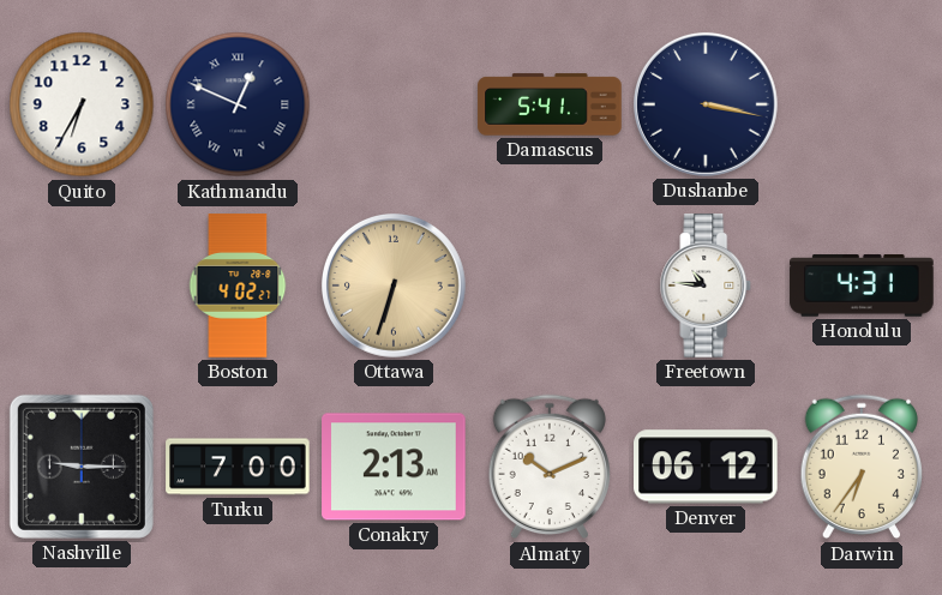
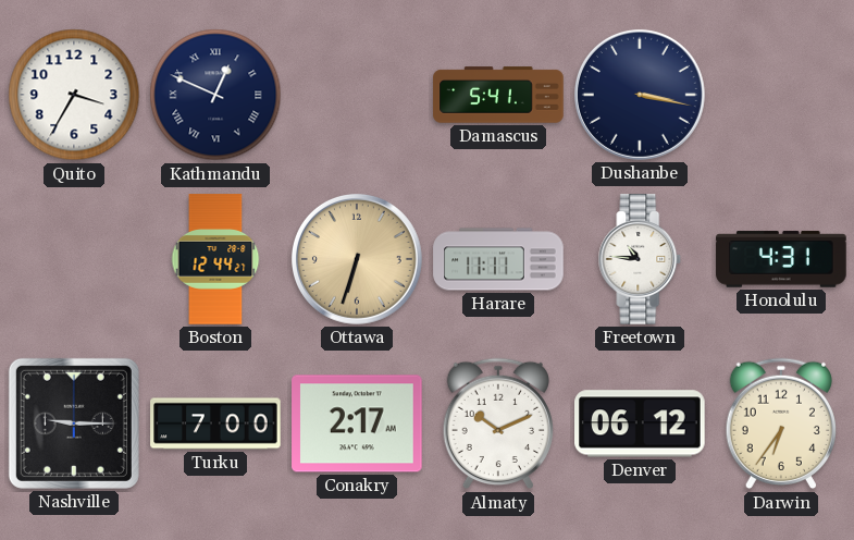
Quito: 6:35 -> 3:35
Boston: 4:02 -> 12:44
Harare: none -> 11:11
Conakry: 2:13 -> 2:17
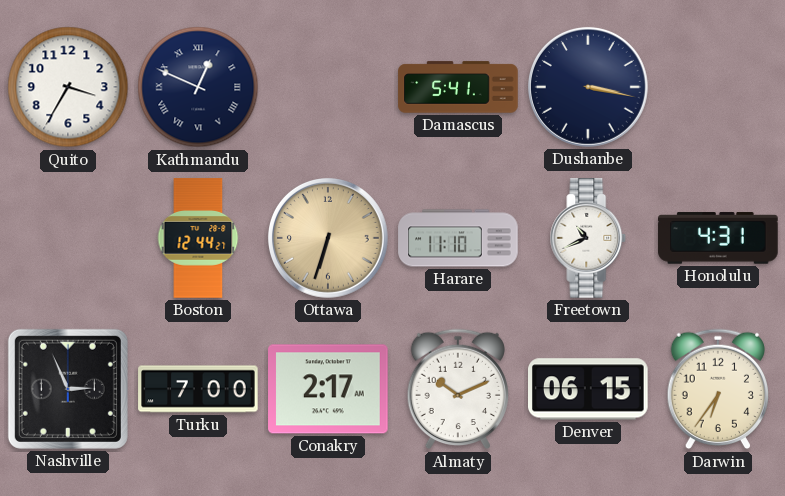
Harare: 11:11 -> 11:10
Freetown: 10:46 -> 10:41
Nashville: 9:15 -> 2:56
Denver: 06:12 -> 06:15
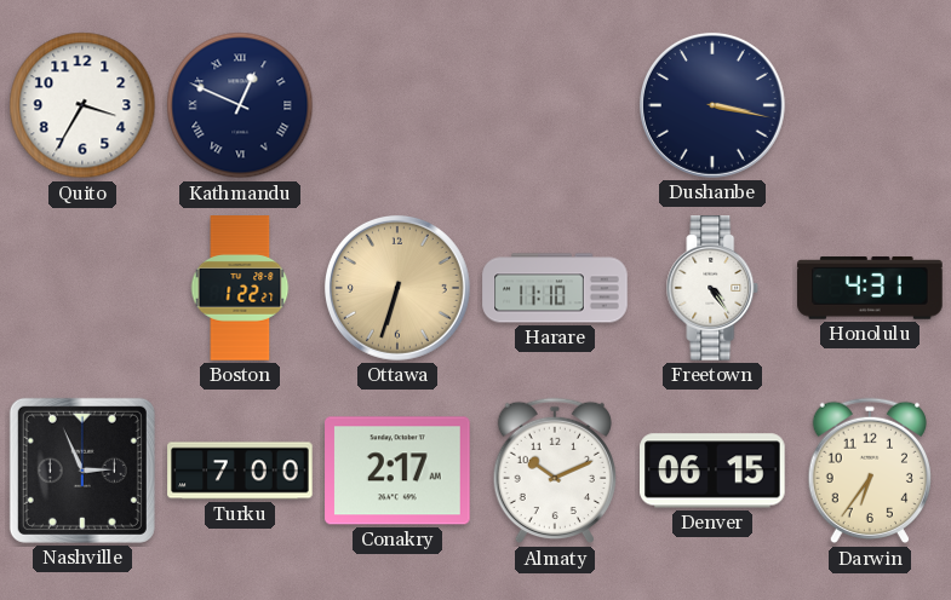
Damascus: 5:41 -> none
Boston: 12:44 -> 1:22
Freetown: 10:41 -> 4:24
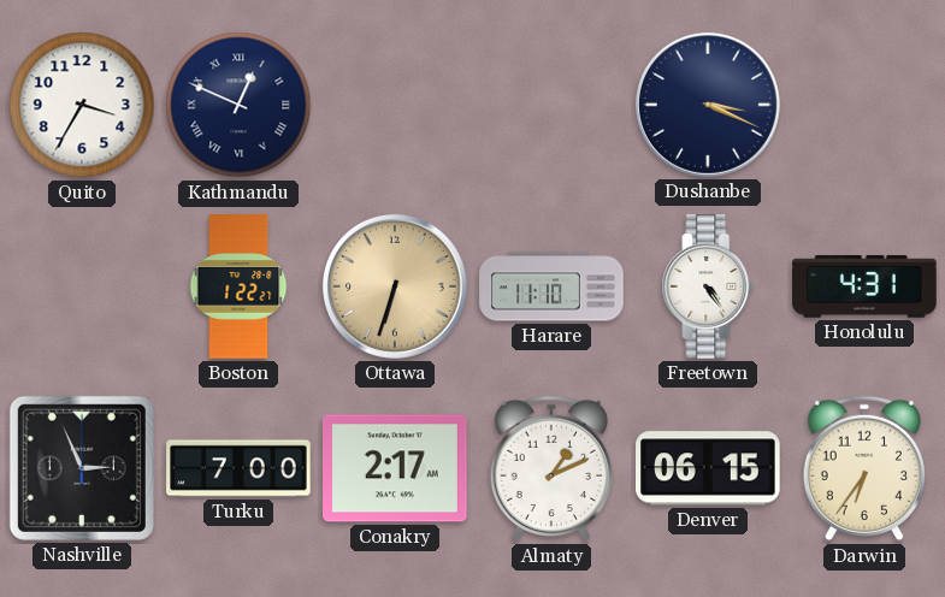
Dushanbe: 3:17 -> 3:19
Almaty: 10:11 -> 1:11
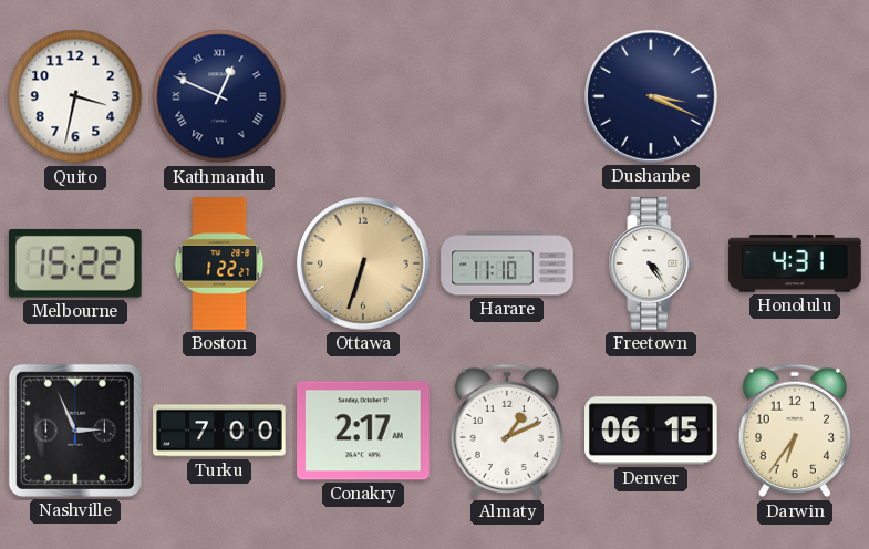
Quito: 3:35 -> 3:32
Melbourne: none -> 15:22
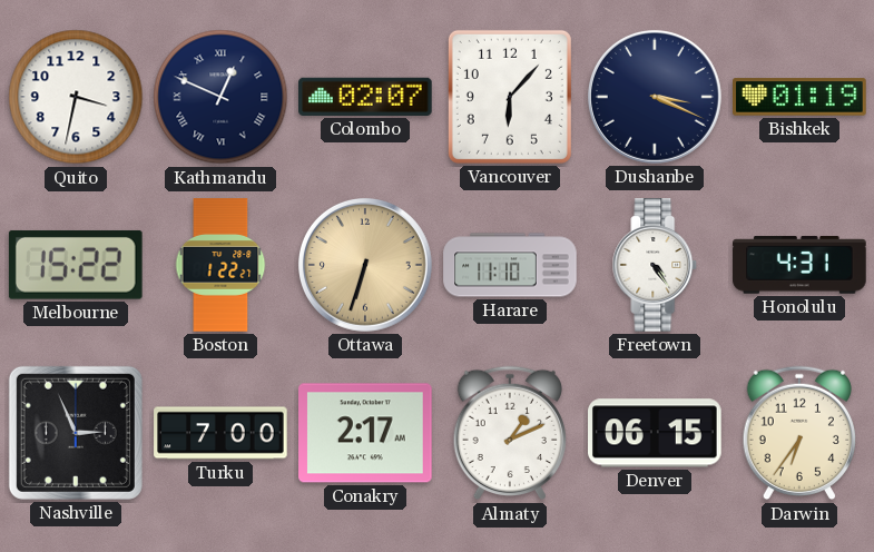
Colombo: none -> 02:07
Vancouver: none -> 6:07
Bishkek: none -> 01:19
